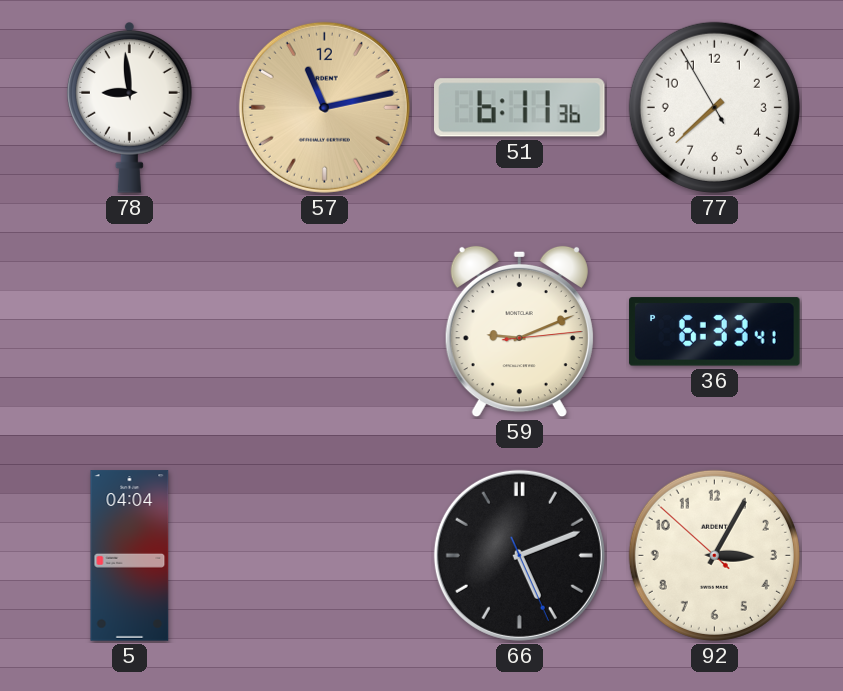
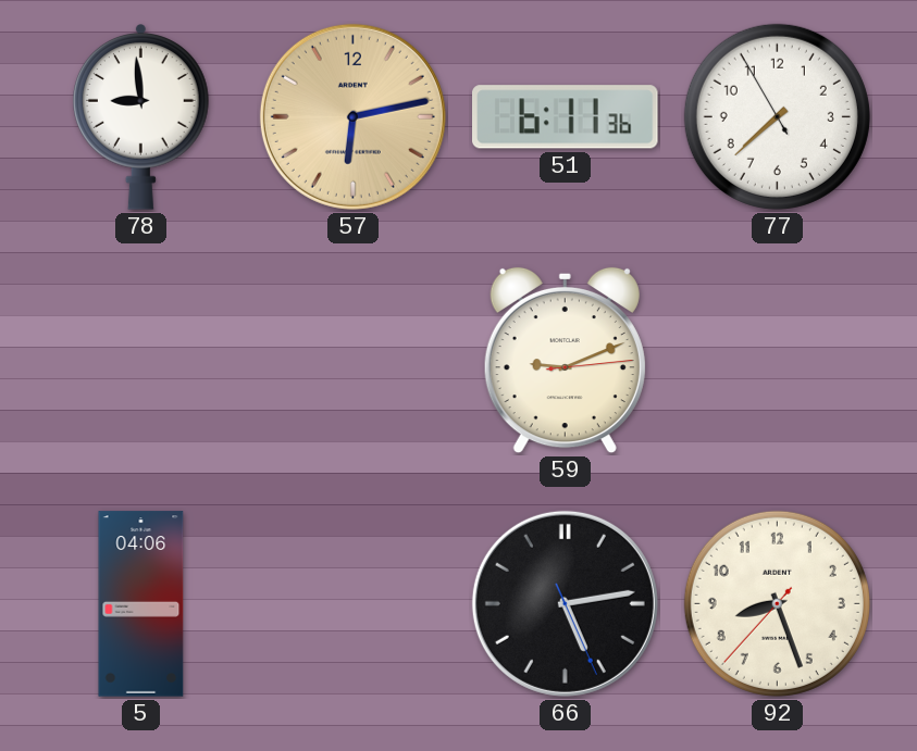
57: 11:13 -> 6:13
36: 6:33 -> none
5: 04:04 -> 04:06
66: 5:11 -> 5:13
92: 3:04 -> 8:26
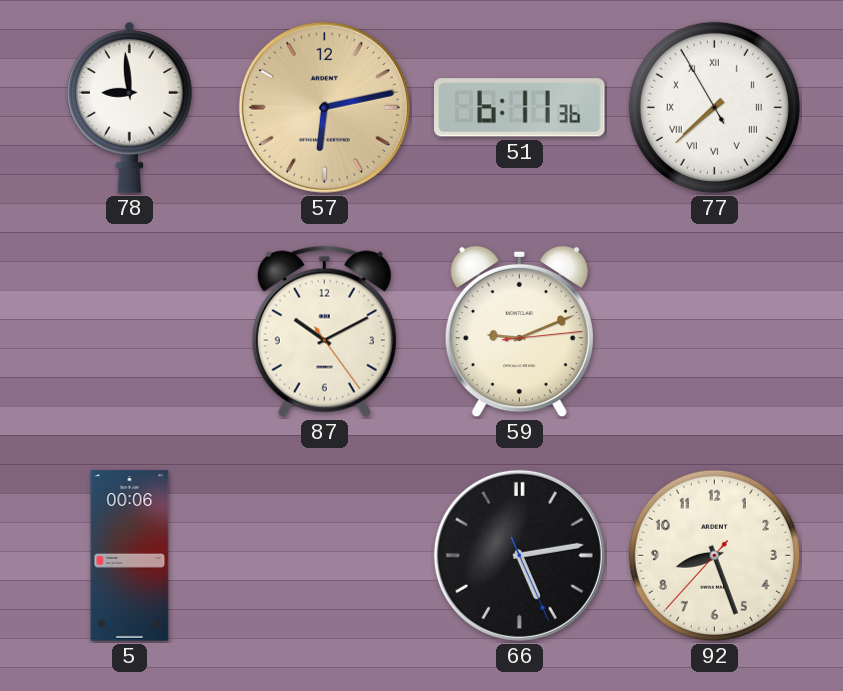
77 numerals: Arabic -> Roman
87: none -> 10:10
5: 04:06 -> 00:06
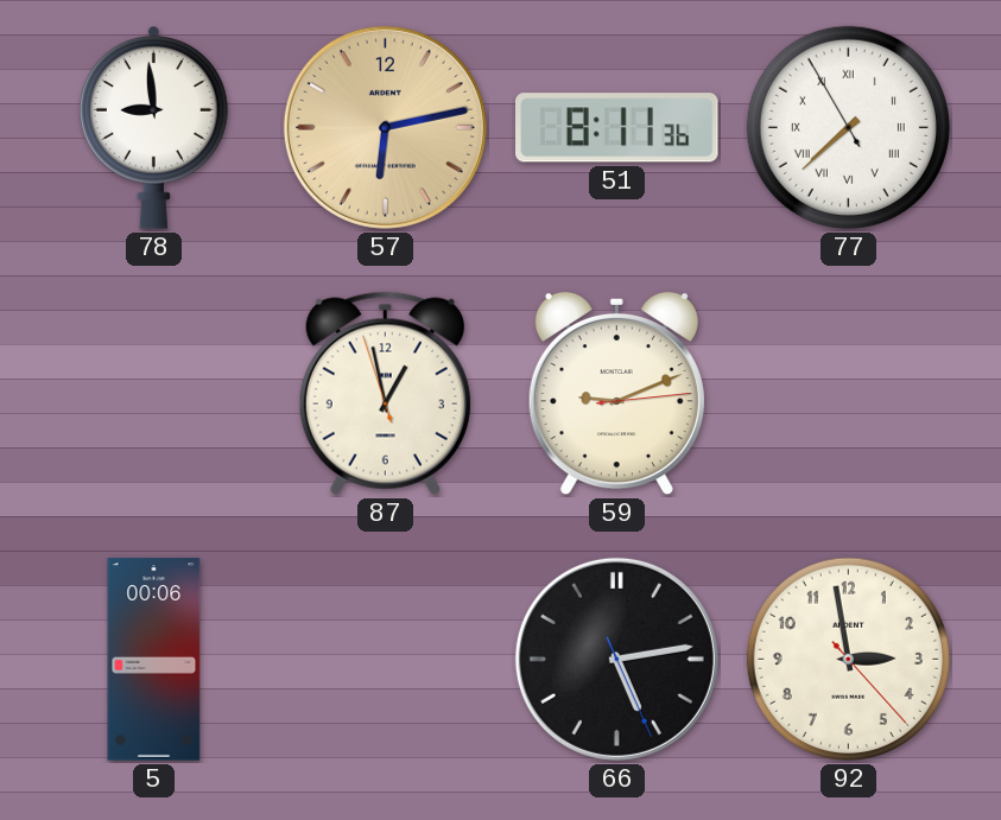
51: 6:11 -> 8:11
87: 10:10 -> 12:57
92: 8:26 -> 2:58
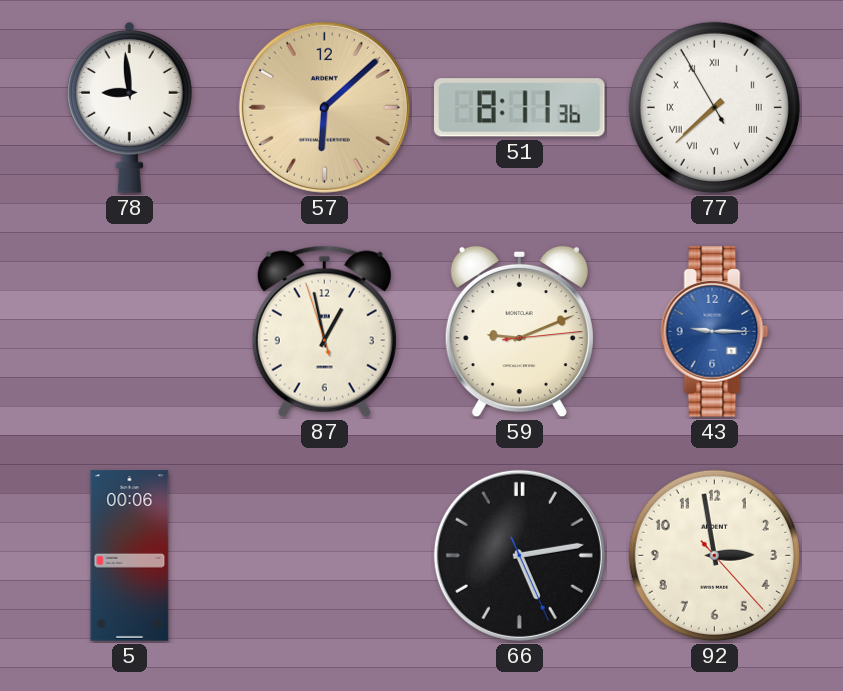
57: 6:13 -> 6:08
43: none -> 9:15
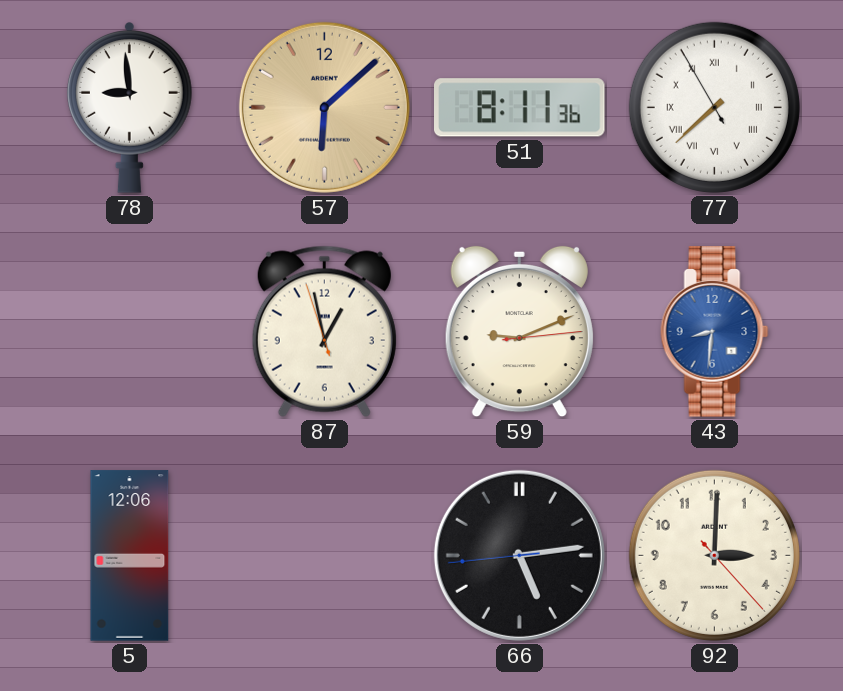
43: 9:15 -> 8:31
5: 00:06 -> 12:06
66: 5:13:26 -> 5:13:44
92: 2:58 -> 3:00
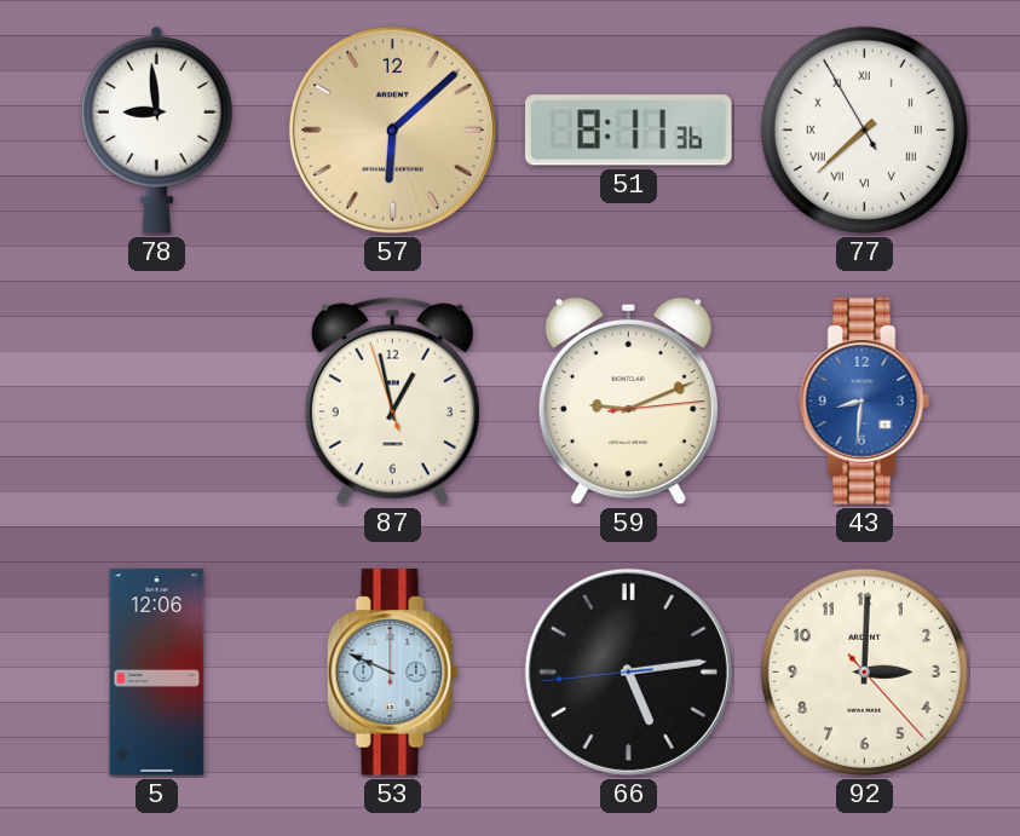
53: none -> 9:49
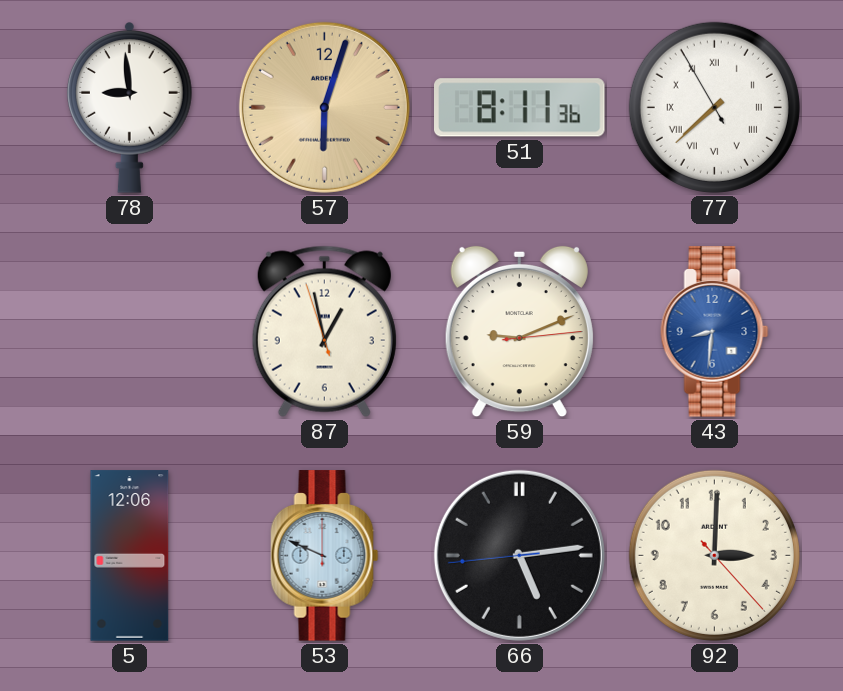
57: 6:08 -> 6:03
